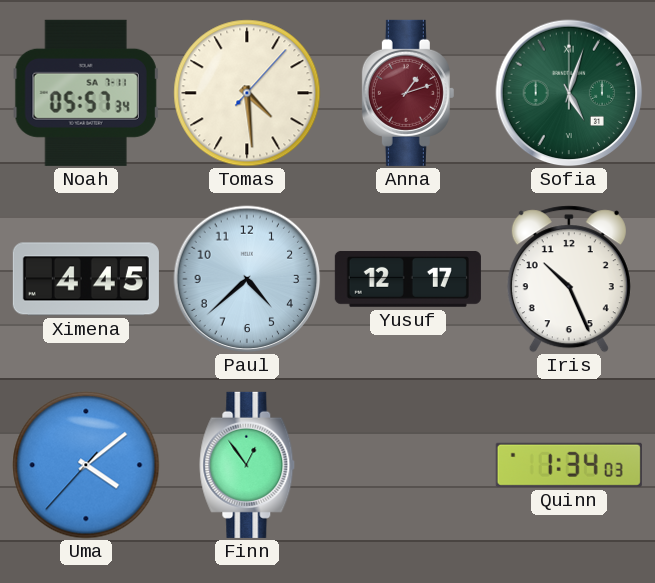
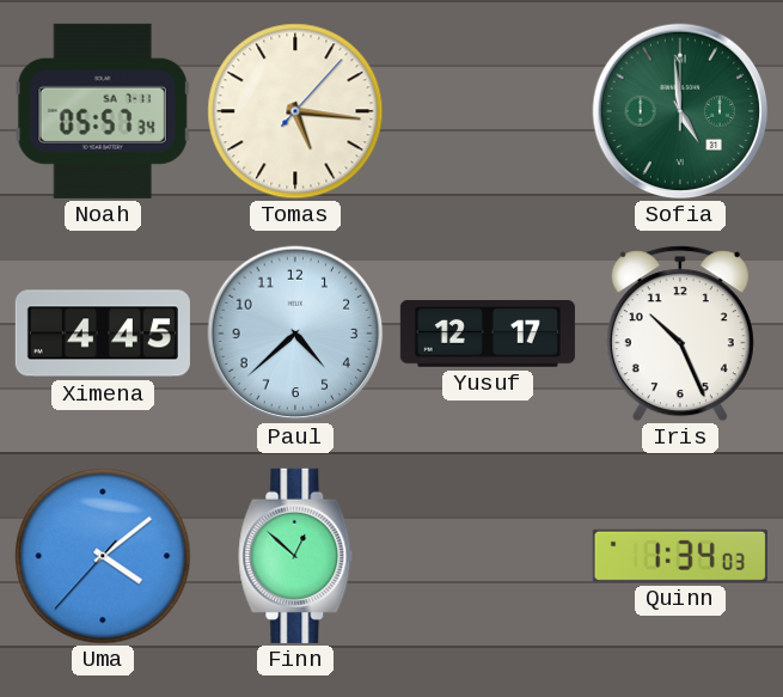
Tomas: 4:29 -> 5:16
Anna: 1:12 -> none
Sofia: 5:03 -> 4:59
Finn: 12:54 -> 12:52
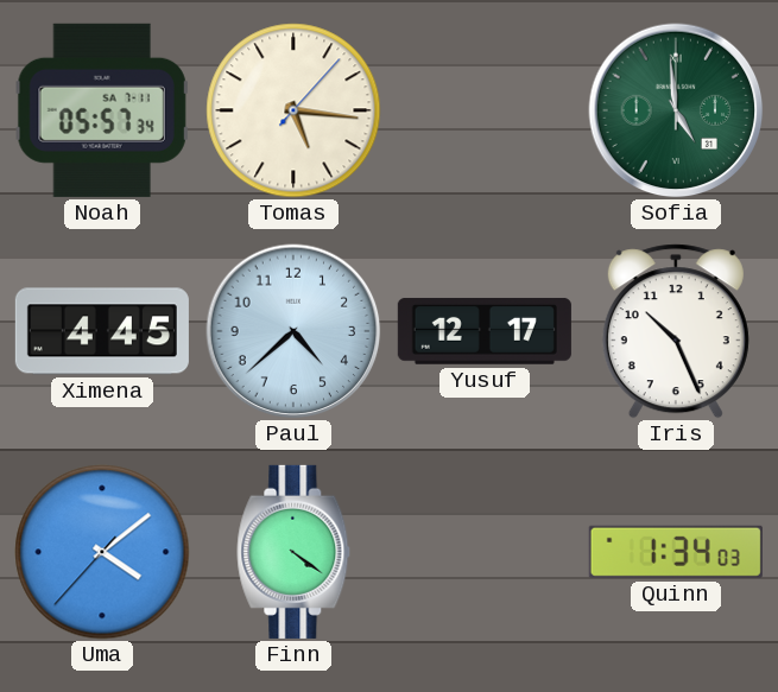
Finn: 12:52 -> 4:21
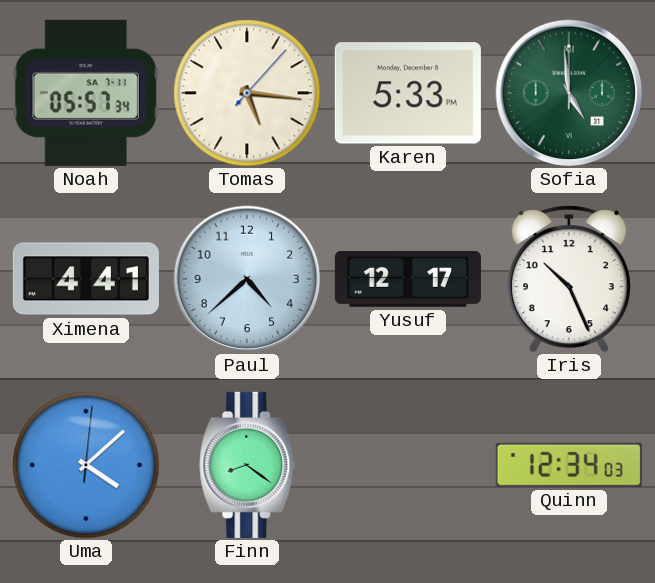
Karen: none -> 5:33
Ximena: 4:45 -> 4:41
Uma: 4:08:37 -> 4:08:01
Finn: 4:21 -> 8:21
Quinn: 1:34 -> 12:34
